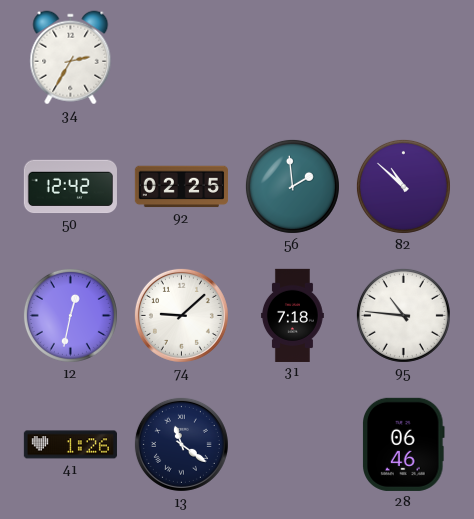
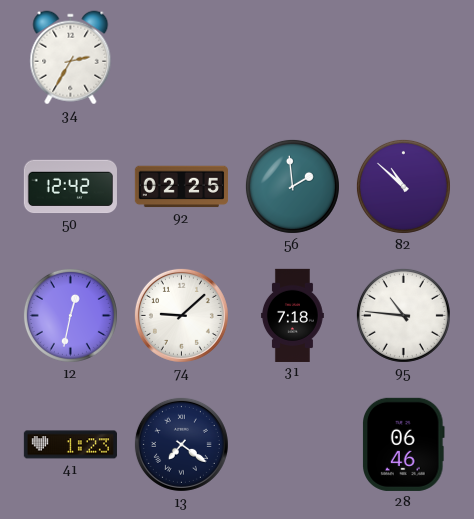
41: 1:26 -> 1:23
13: 11:21 -> 7:21
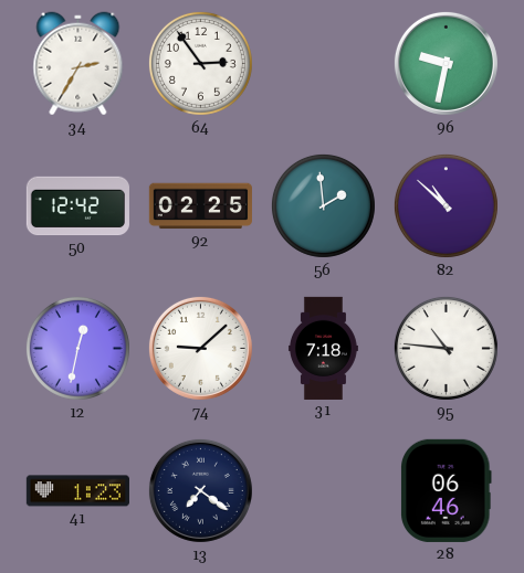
64: none -> 2:54
96: none -> 9:32
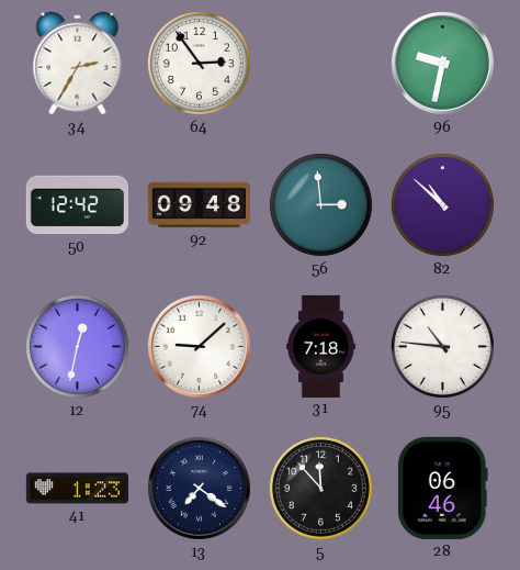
92: 02:25 -> 09:48
56: 1:59 -> 2:59
5: none -> 11:53
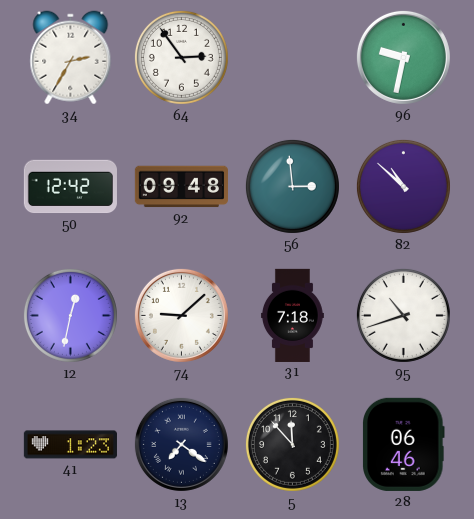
95: 10:46 -> 10:42
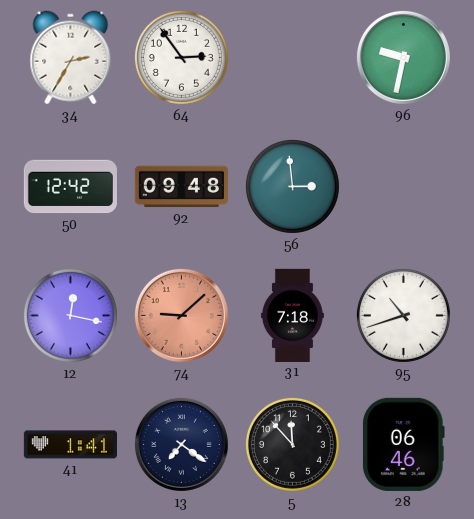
82: 10:52 -> none
12: 12:32 -> 12:17
74 dial: white -> salmon
41: 1:23 -> 1:41
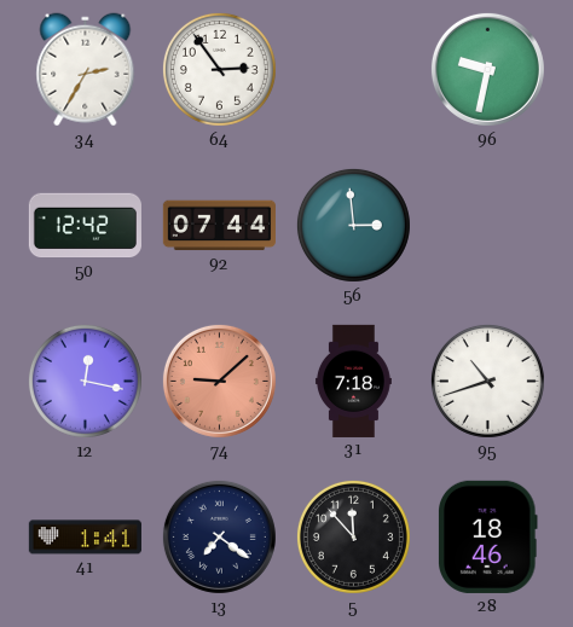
92: 09:48 -> 07:44
28: 06:46 -> 18:46
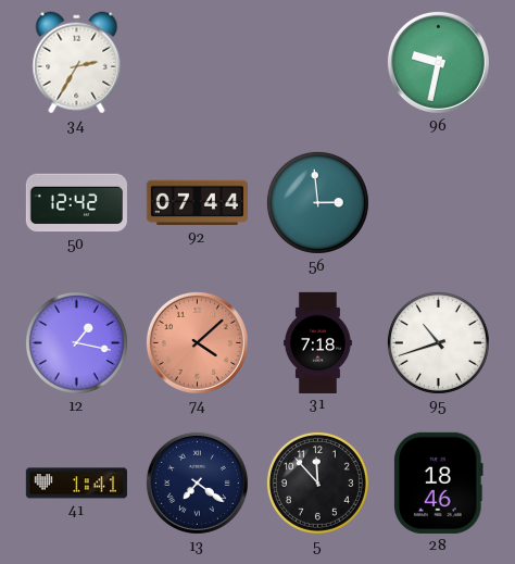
64: 2:54 -> none
12: 12:17 -> 1:17
74: 9:08 -> 4:08
